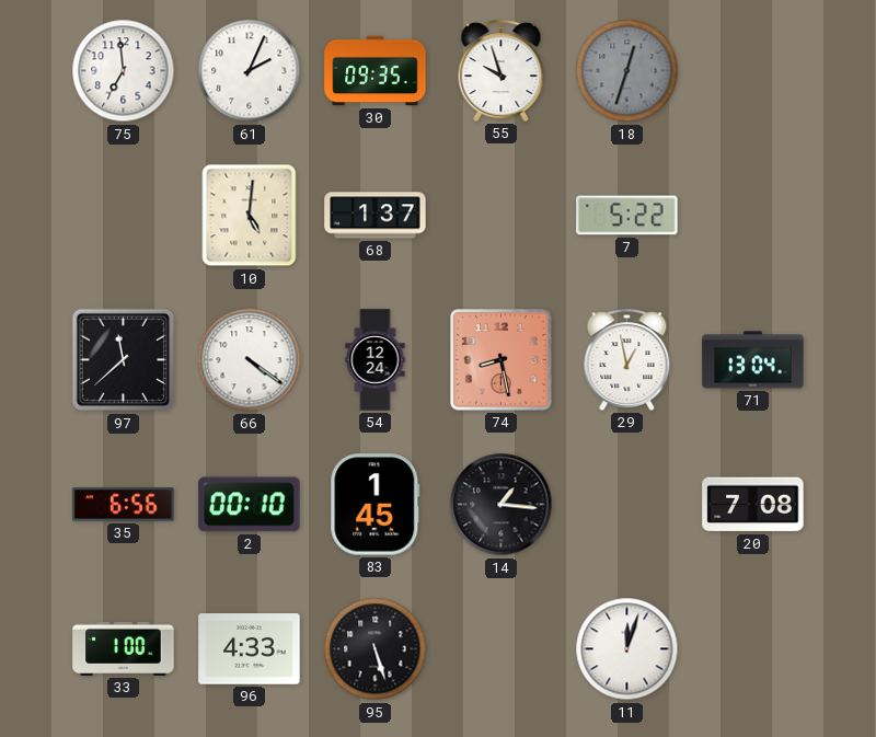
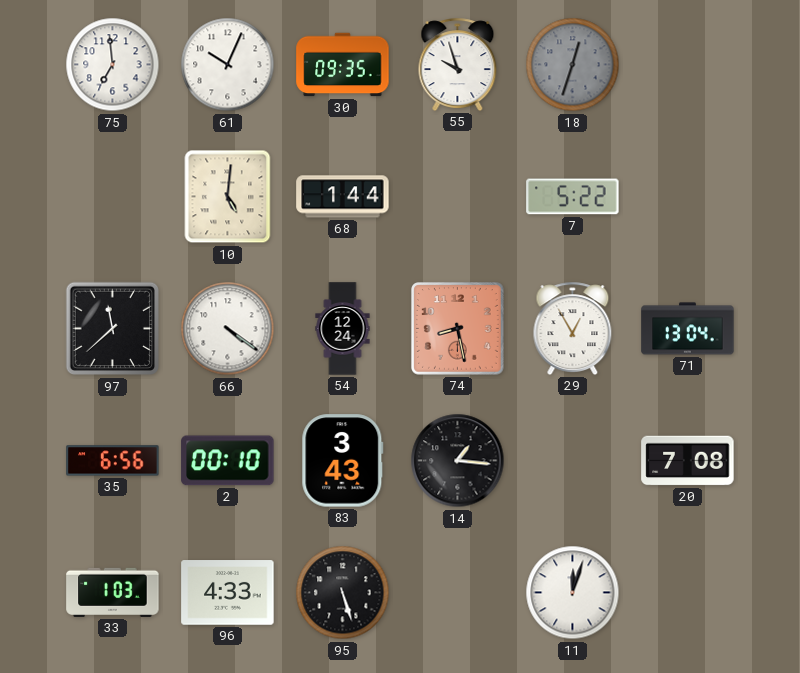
61: 2:04 -> 10:04
68: 1:37 -> 1:44
29: 12:58 -> 12:55
83: 1:45 -> 3:43
33: 1:00 -> 1:03
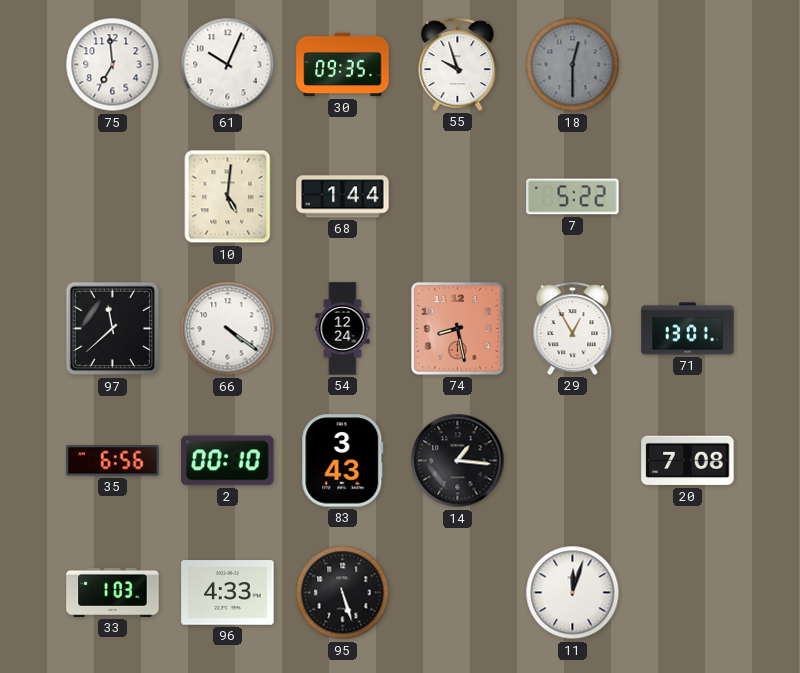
18: 12:33 -> 12:30
71: 13:04 -> 13:01
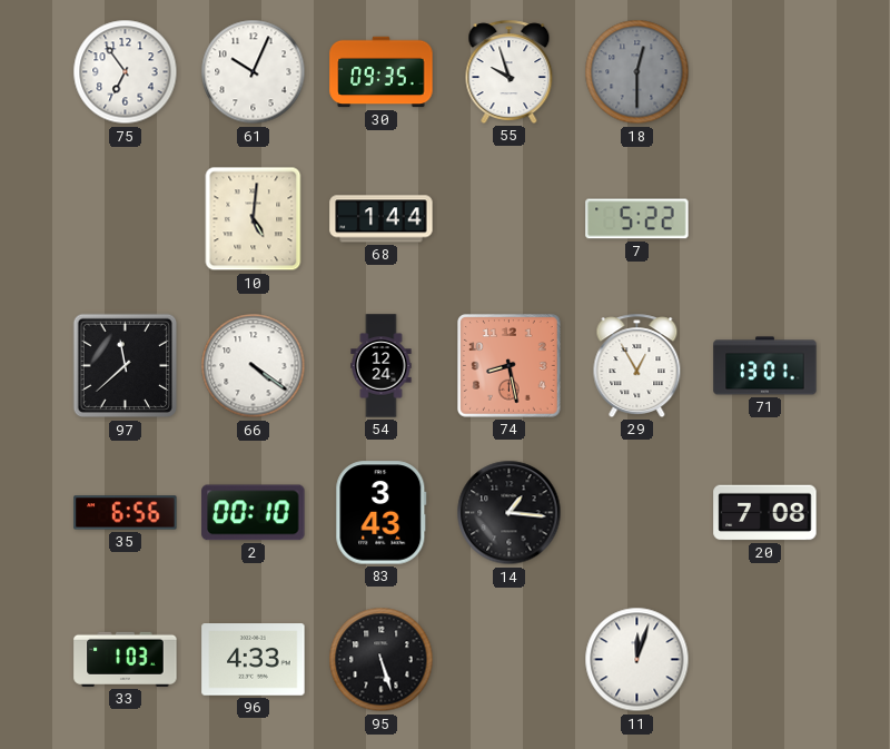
75: 6:59 -> 6:54
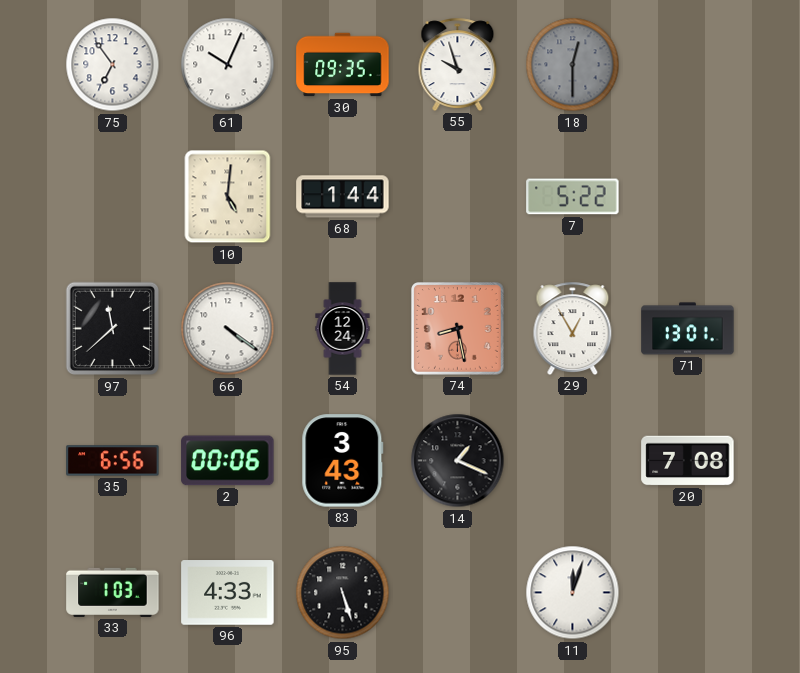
2: 00:10 -> 00:06
14: 1:16 -> 1:19
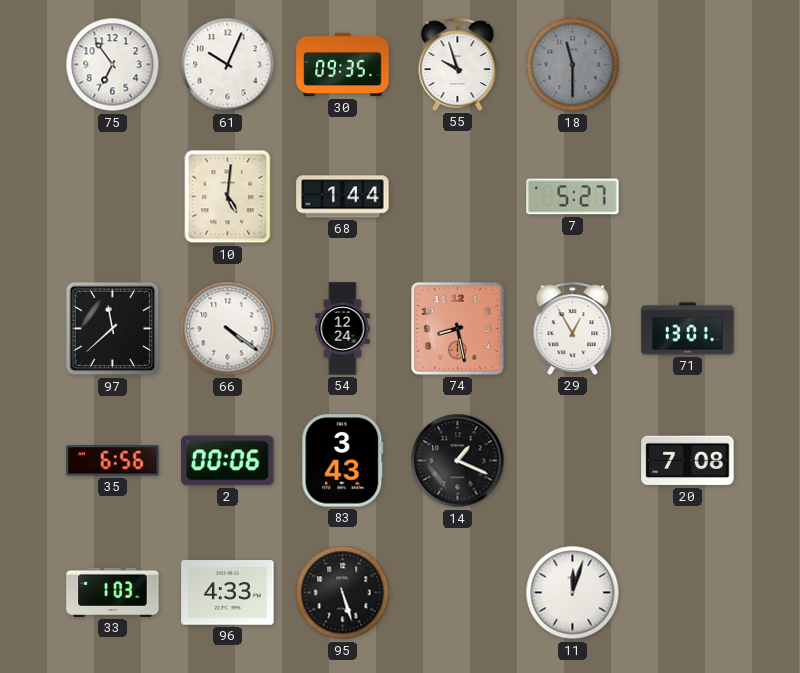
18: 12:30 -> 11:30
7: 5:22 -> 5:27
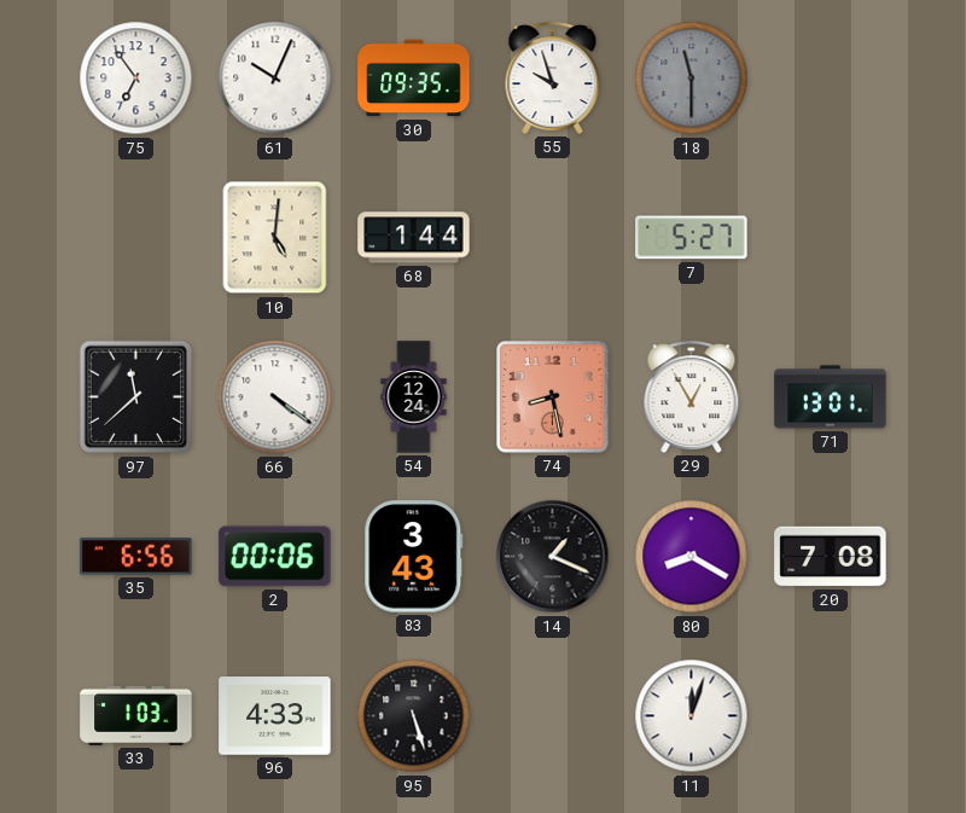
80: none -> 8:20
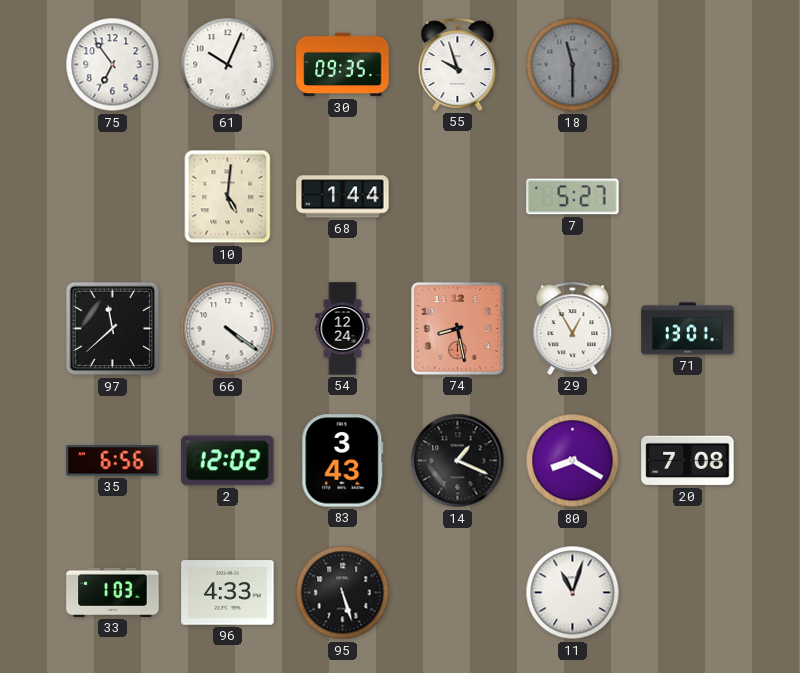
2: 00:06 -> 12:02
11: 12:03 -> 11:03
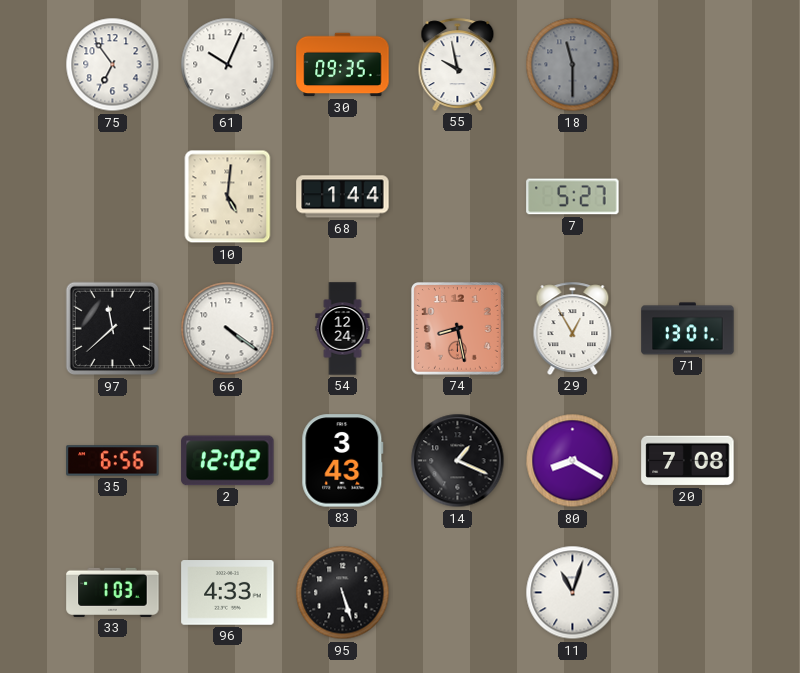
55: 9:57 -> 9:58
